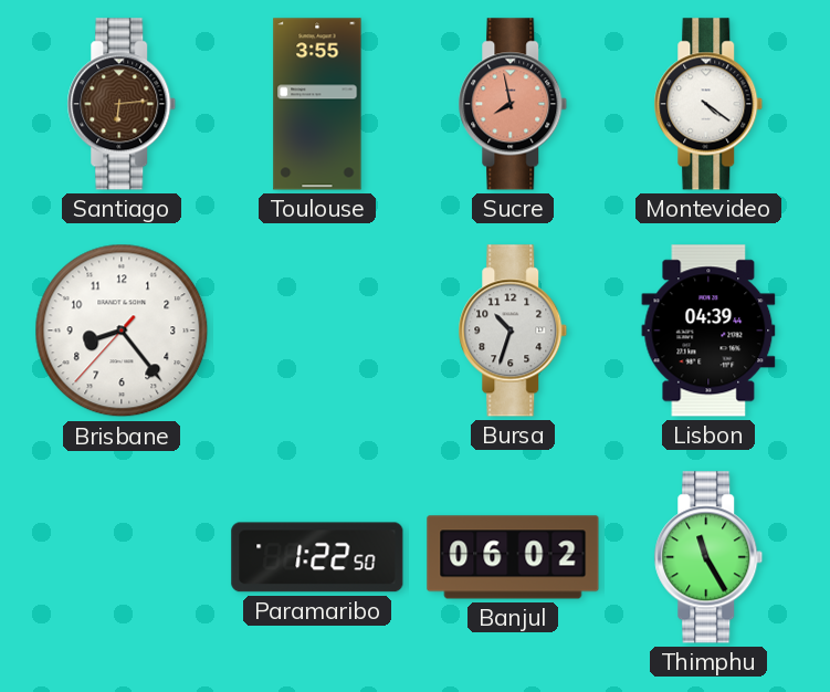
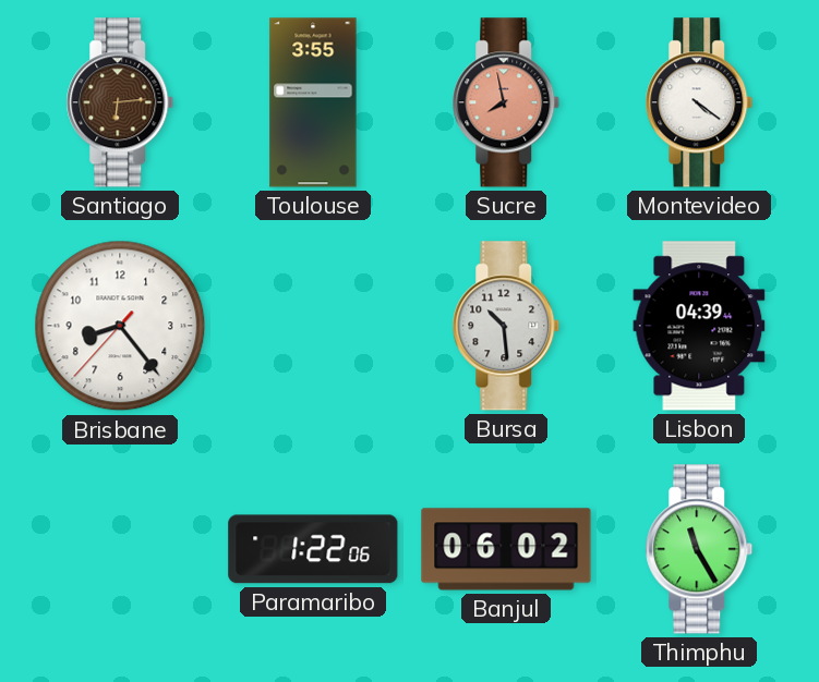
Bursa: 10:33 -> 10:29
Paramaribo: 1:22:50 -> 1:22:06
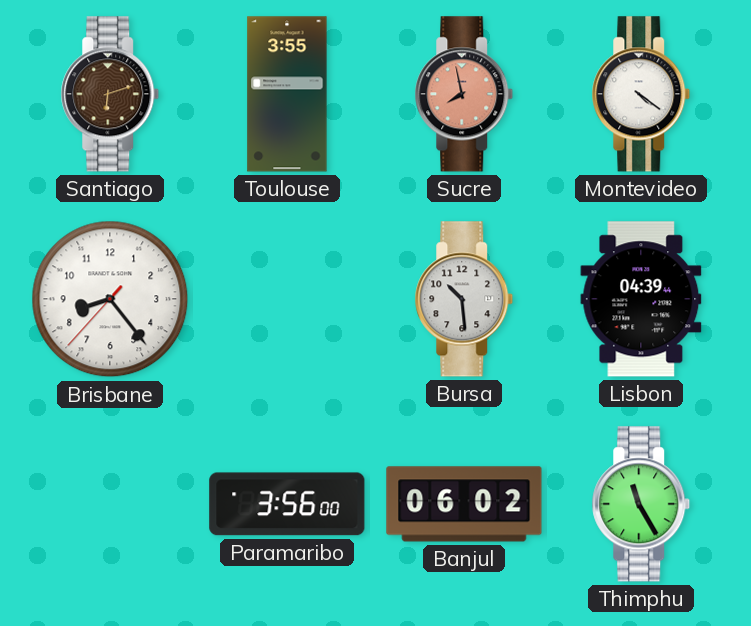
Santiago: 6:14 -> 6:12
Paramaribo: 1:22 -> 3:56
